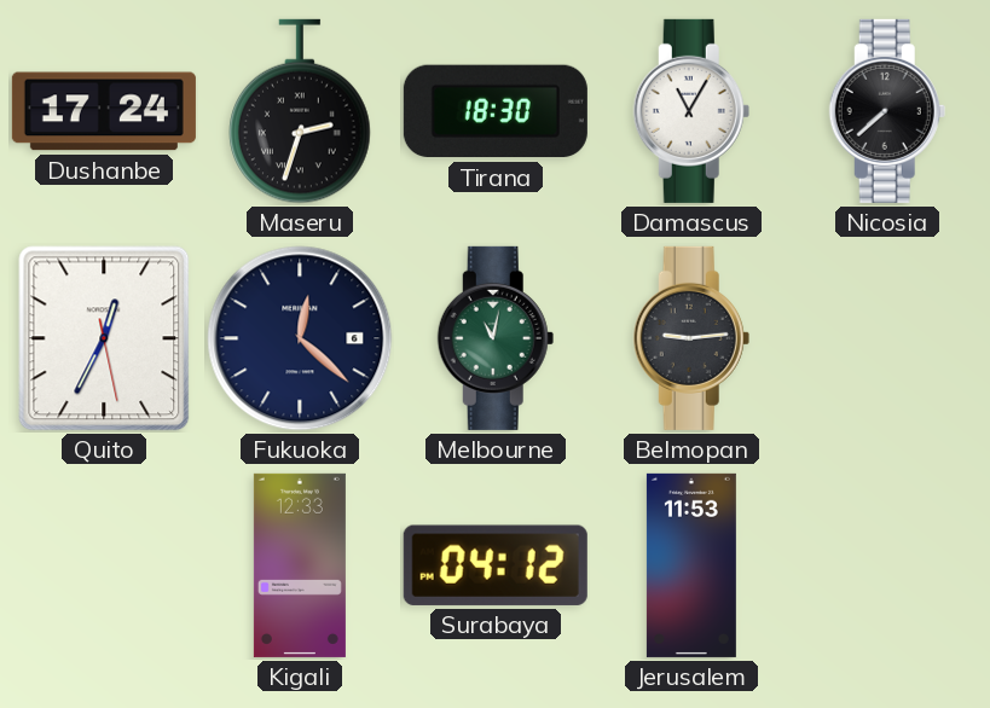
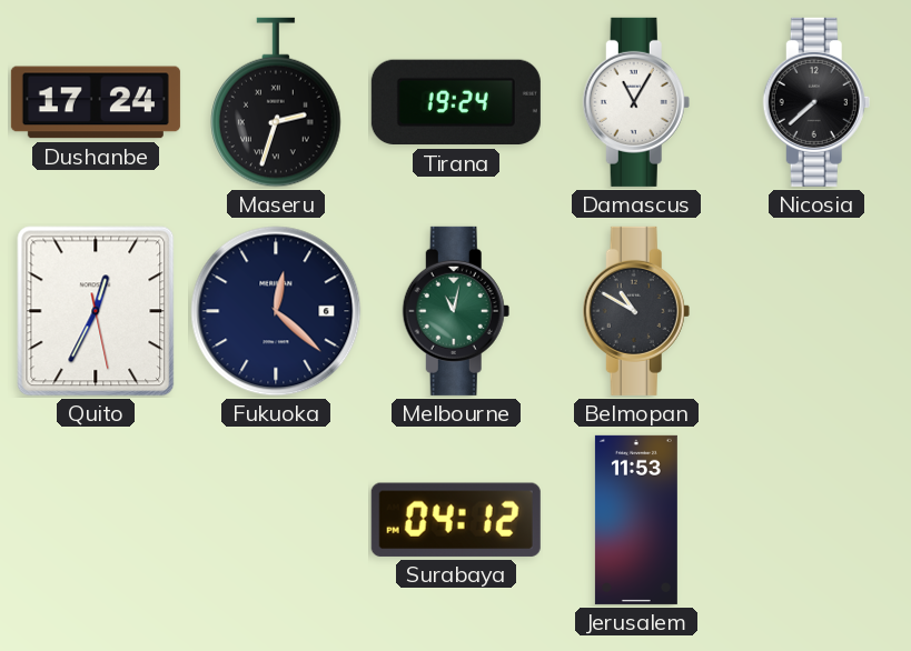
Tirana: 18:30 -> 19:24
Belmopan: 9:14 -> 10:50
Kigali: 12:33 -> none
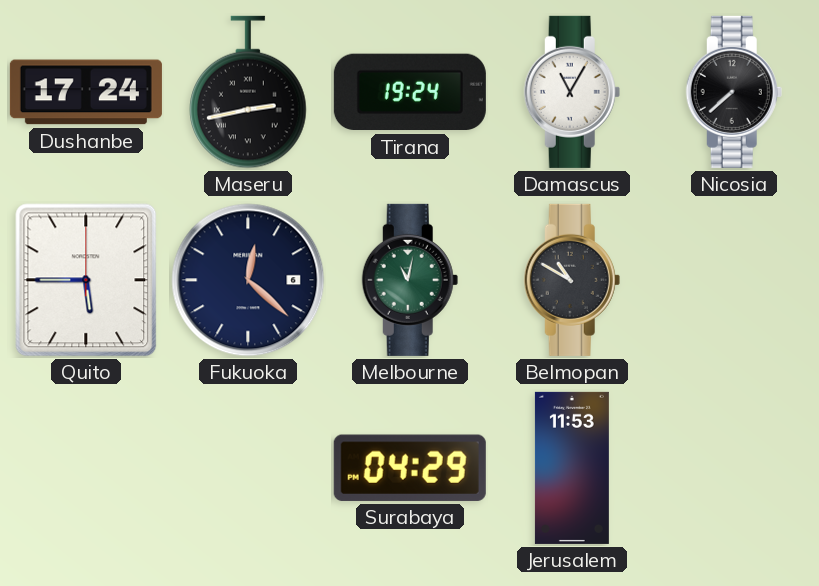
Maseru: 2:33 -> 2:43
Quito: 12:34 -> 5:45
Surabaya: 04:12 -> 04:29
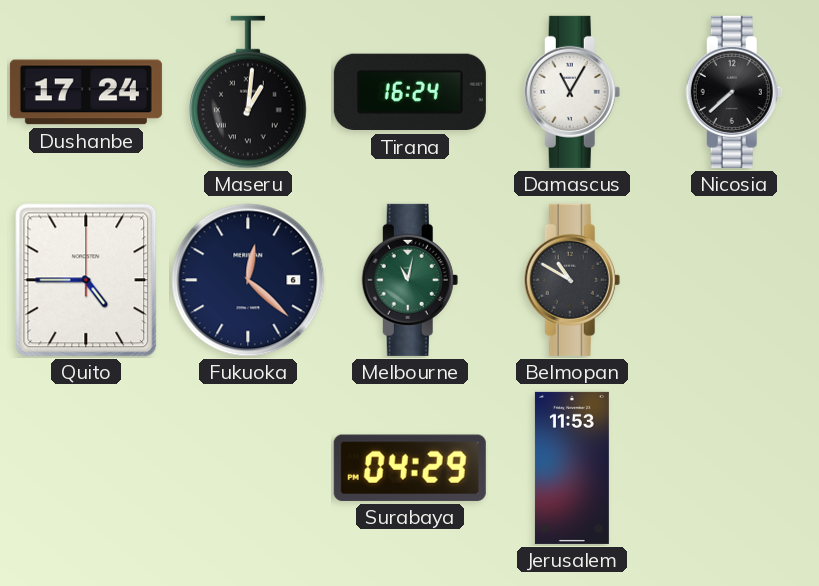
Maseru: 2:43 -> 1:01
Tirana: 19:24 -> 16:24
Quito: 5:45 -> 4:45
